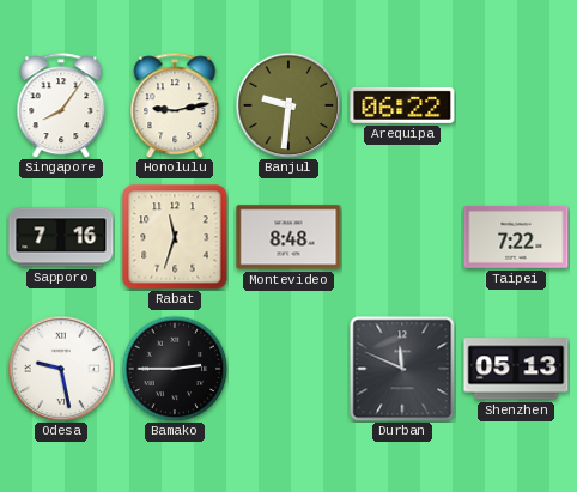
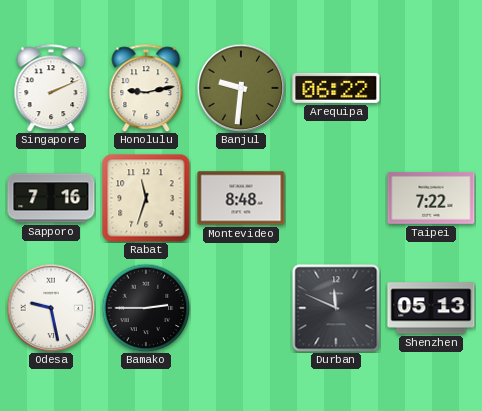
Singapore: 8:06 -> 2:11
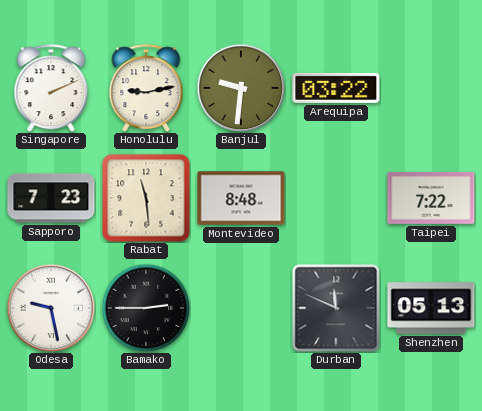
Arequipa: 06:22 -> 03:22
Sapporo: 7:16 -> 7:23
Rabat: 11:33 -> 11:29
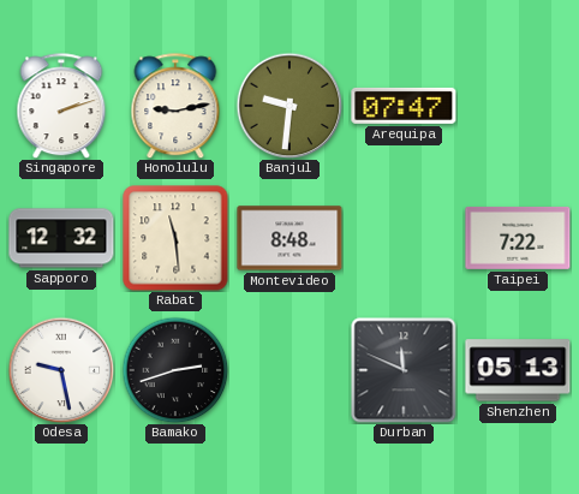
Singapore: 2:11 -> 2:12
Arequipa: 03:22 -> 07:47
Sapporo: 7:23 -> 12:32
Bamako: 2:45 -> 2:42
